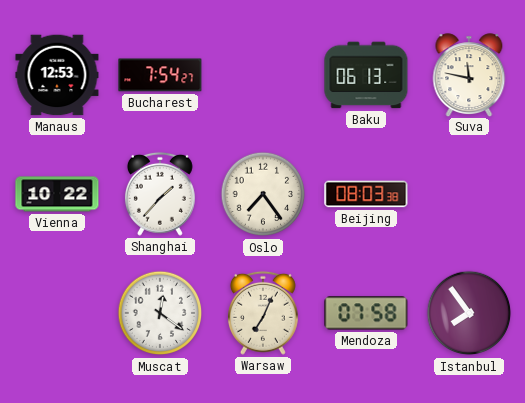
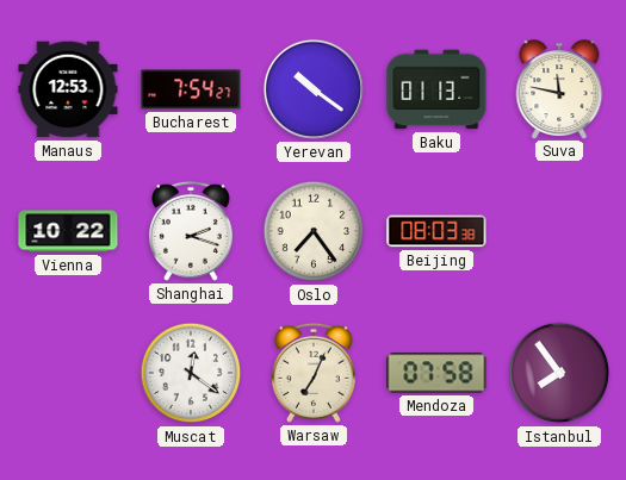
Yerevan: none -> 10:21
Baku: 06:13 -> 01:13
Shanghai: 1:37 -> 2:18
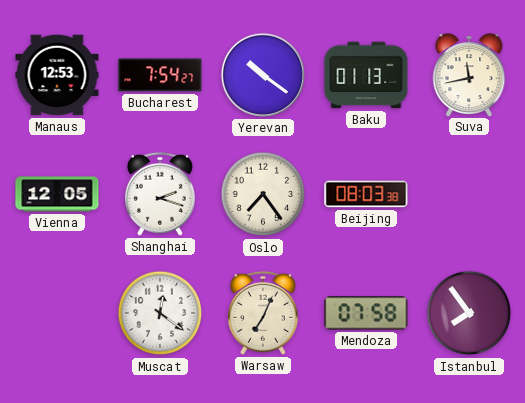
Suva: 11:47 -> 11:43
Vienna: 10:22 -> 12:05
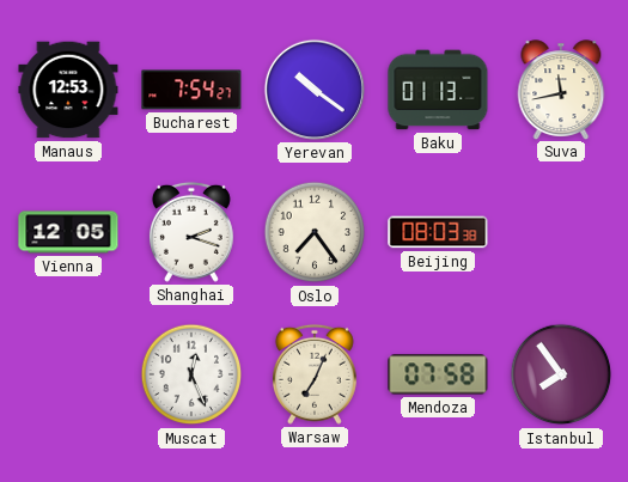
Muscat: 12:21 -> 12:26
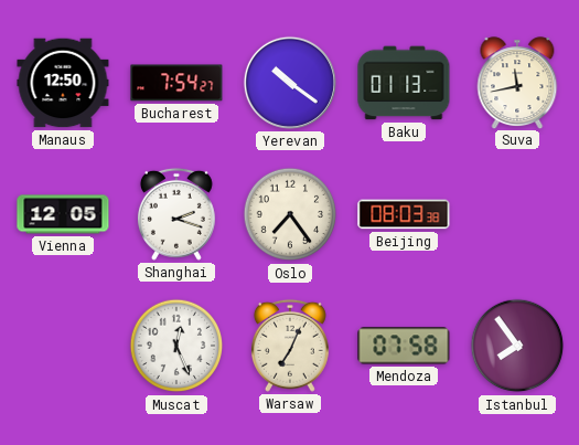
Manaus: 12:53 -> 12:50
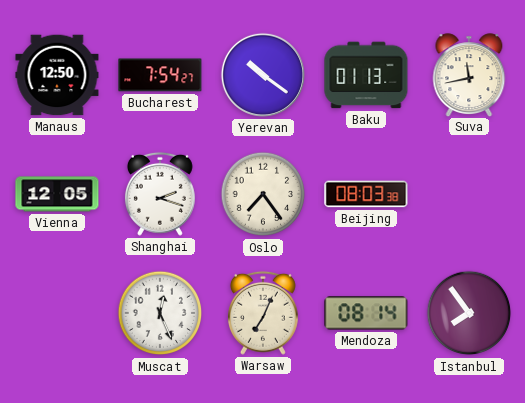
Mendoza: 07:58 -> 08:14
